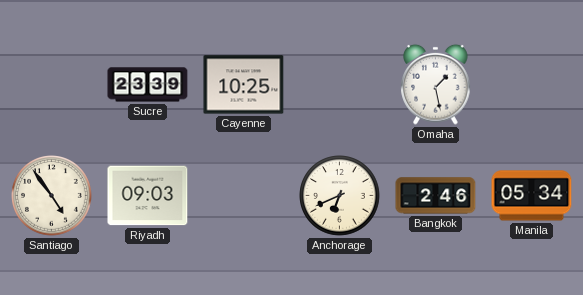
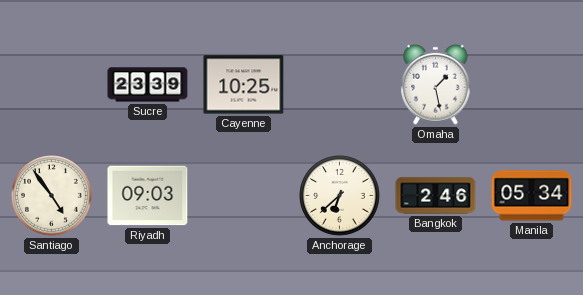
Anchorage: 6:41 -> 6:38
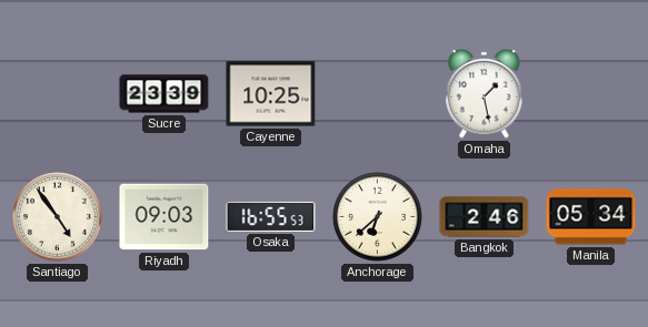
Osaka: none -> 16:55
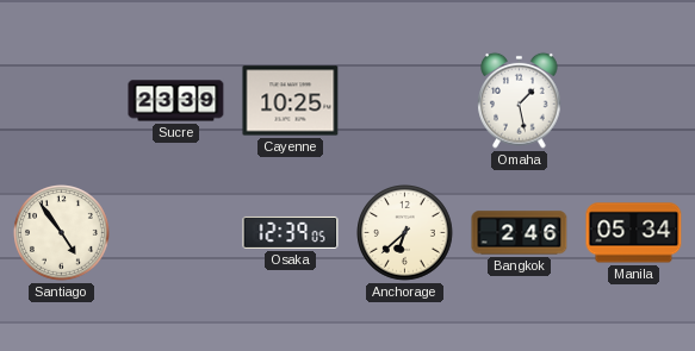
Riyadh: 09:03 -> none
Osaka: 16:55 -> 12:39
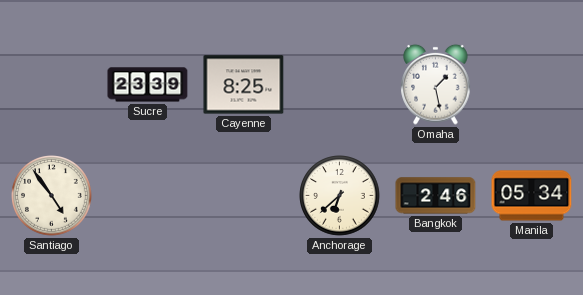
Cayenne: 10:25 -> 8:25
Osaka: 12:39 -> none
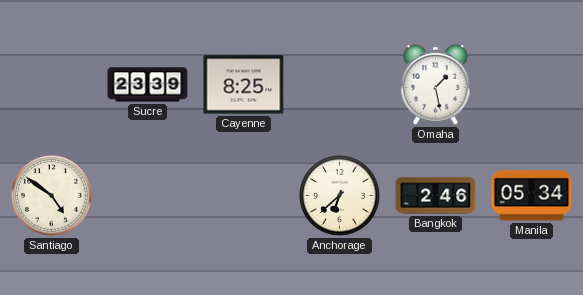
Santiago: 4:54 -> 4:51
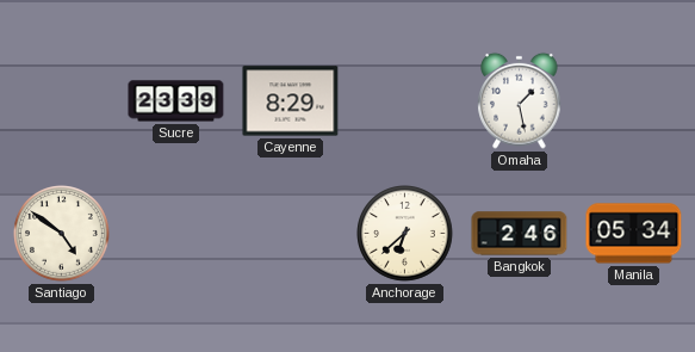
Cayenne: 8:25 -> 8:29
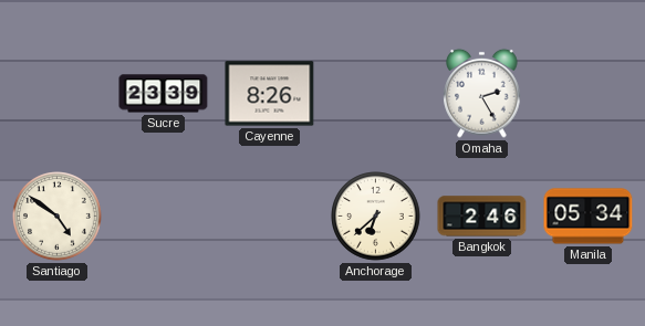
Cayenne: 8:29 -> 8:26
Omaha: 1:28 -> 2:25
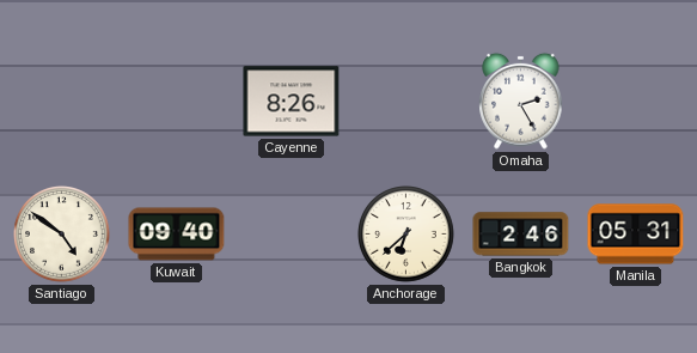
Sucre: 23:39 -> none
Kuwait: none -> 09:40
Manila: 05:34 -> 05:31
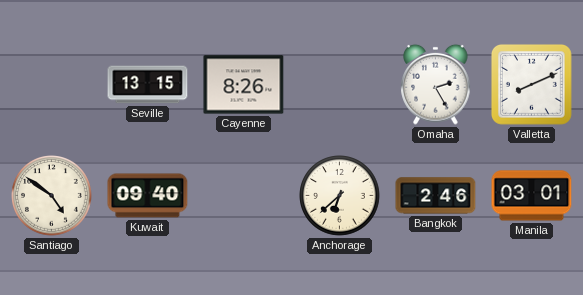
Seville: none -> 13:15
Valletta: none -> 8:11
Manila: 05:31 -> 03:01
